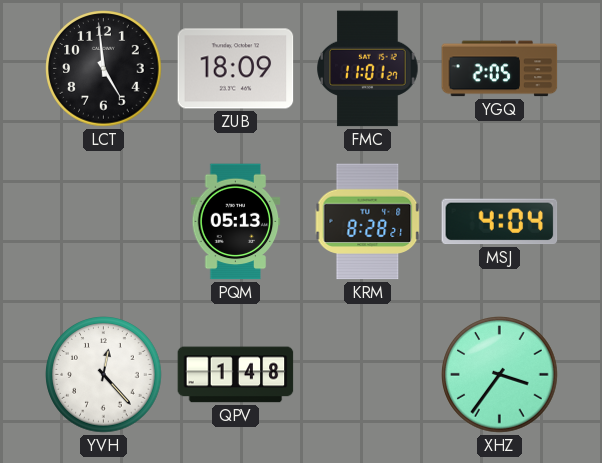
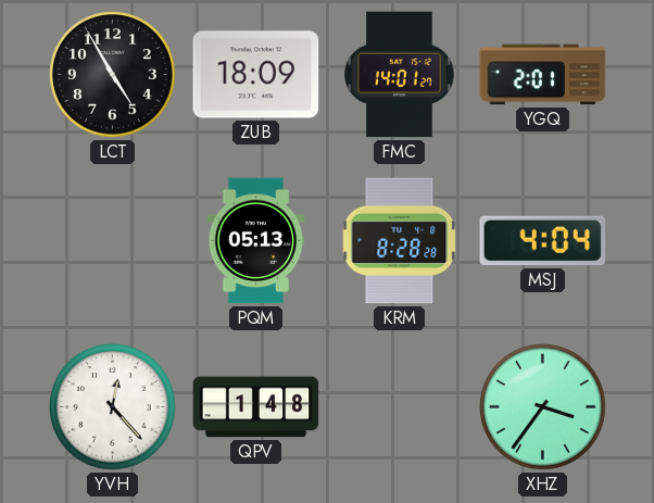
LCT: 4:59 -> 4:55
FMC: 11:01 -> 14:01
YGQ: 2:05 -> 2:01
KRM: 8:28:21 -> 8:28:28
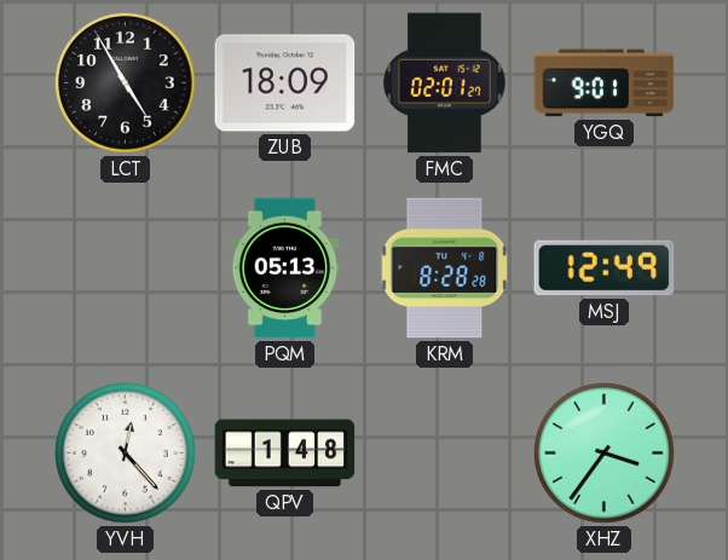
FMC: 14:01 -> 02:01
YGQ: 2:01 -> 9:01
MSJ: 4:04 -> 12:49
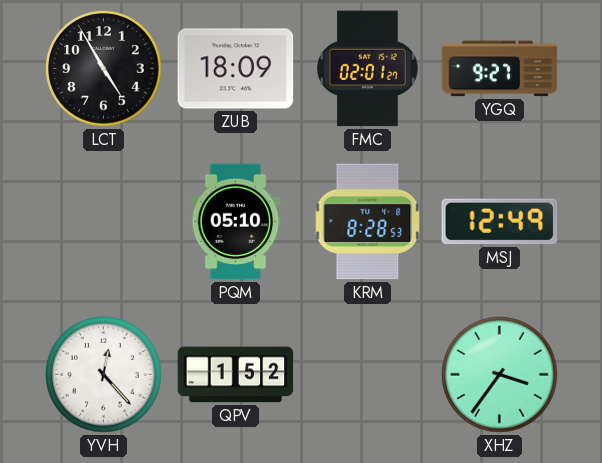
YGQ: 9:01 -> 9:27
PQM: 05:13 -> 05:10
KRM: 8:28:28 -> 8:28:53
QPV: 1:48 -> 1:52
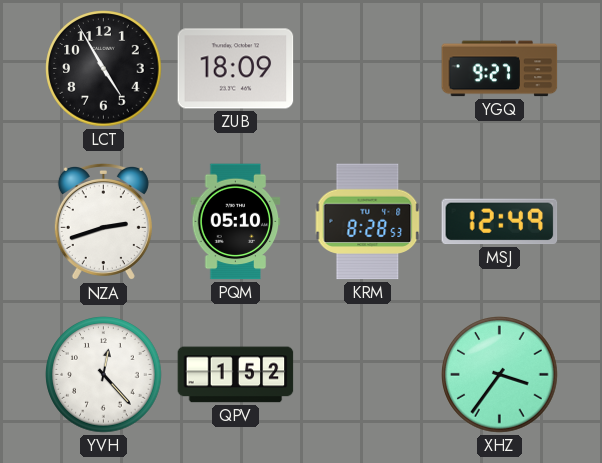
FMC: 02:01 -> none
NZA: none -> 2:42
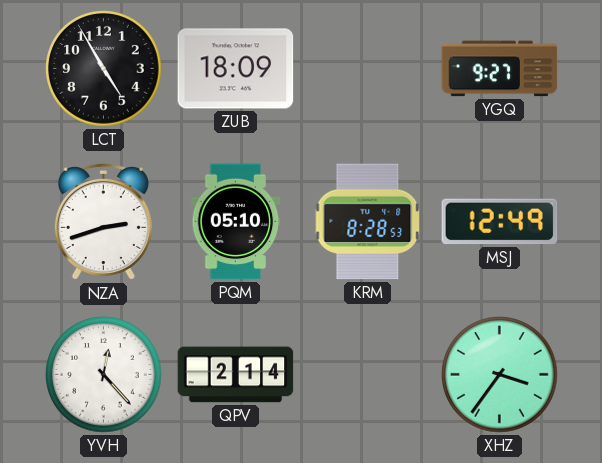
QPV: 1:52 -> 2:14
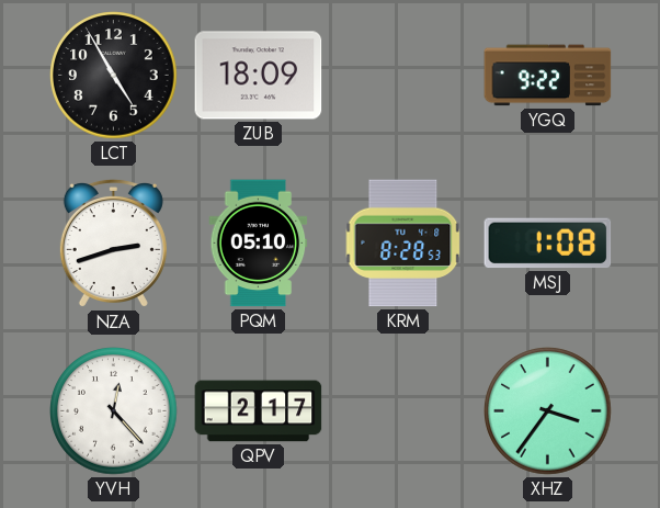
YGQ: 9:27 -> 9:22
MSJ: 12:49 -> 1:08
QPV: 2:14 -> 2:17
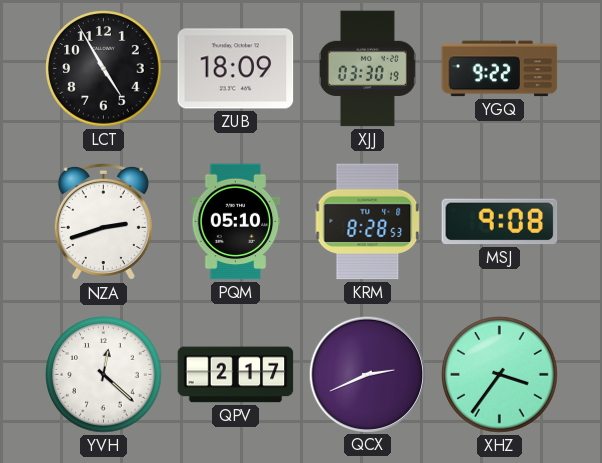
XJJ: none -> 03:30
MSJ: 1:08 -> 9:08
YVH: 12:23 -> 12:22
QCX: none -> 2:41
